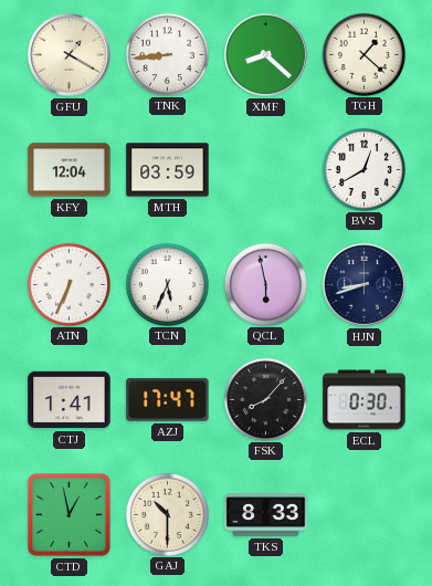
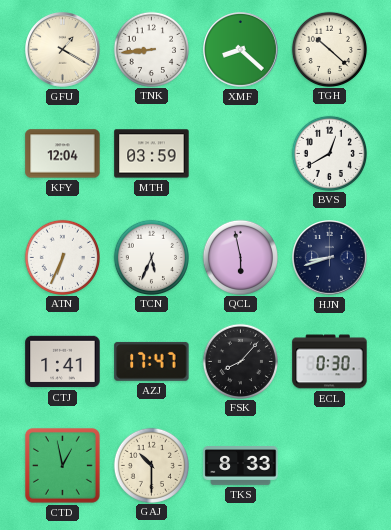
TGH: 1:22 -> 10:22
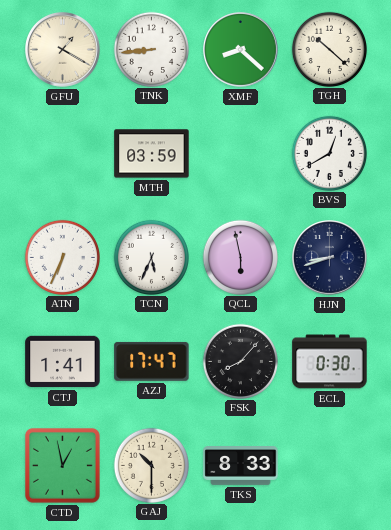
KFY: 12:04 -> none
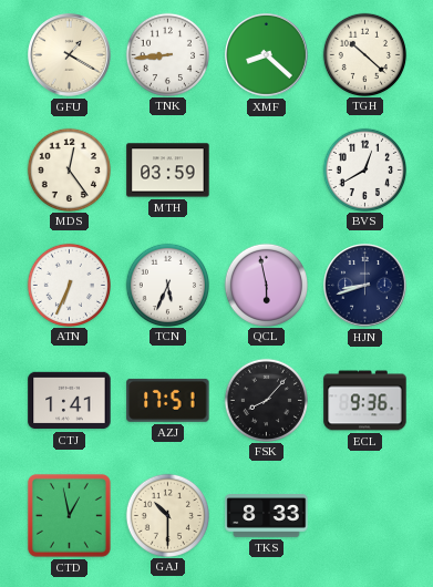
MDS: none -> 12:24
AZJ: 17:47 -> 17:51
ECL: 0:30 -> 9:36
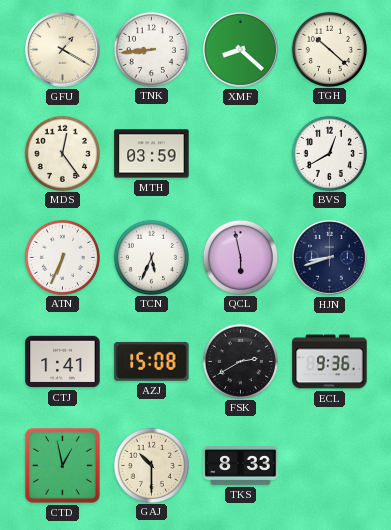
AZJ: 17:51 -> 15:08
FSK: 8:07 -> 2:40
